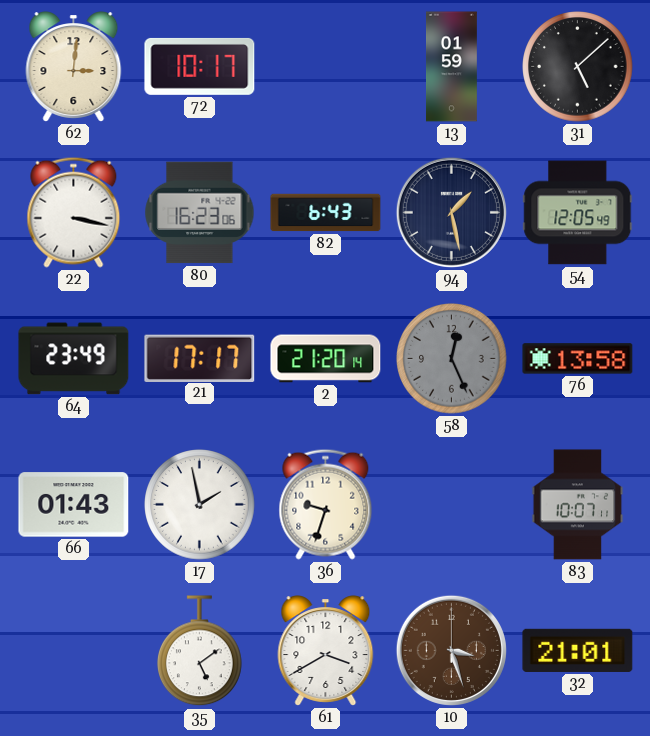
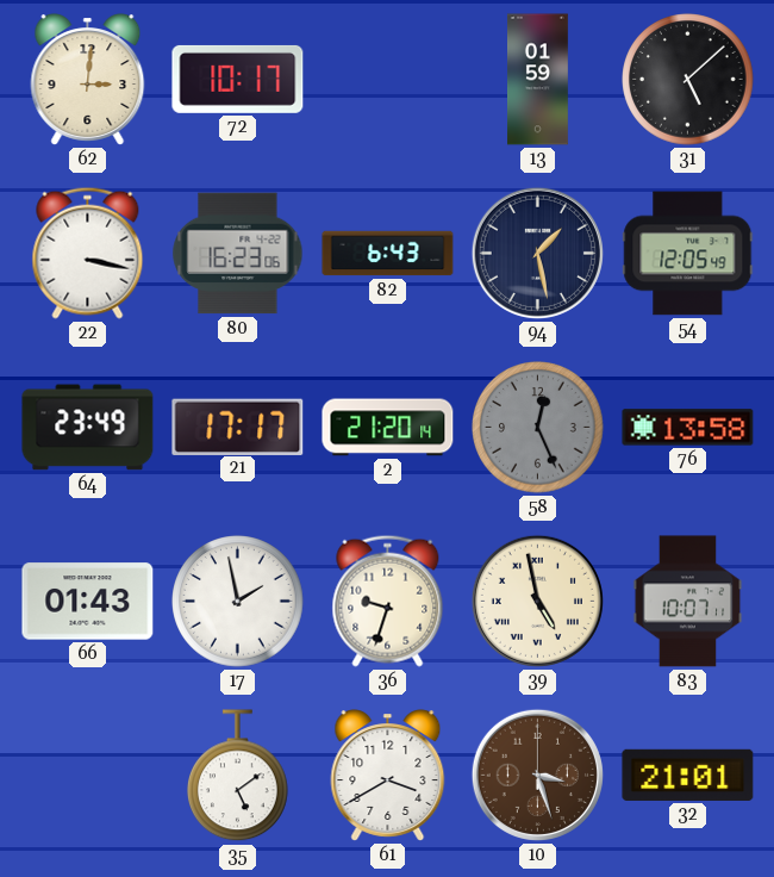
39: none -> 4:58
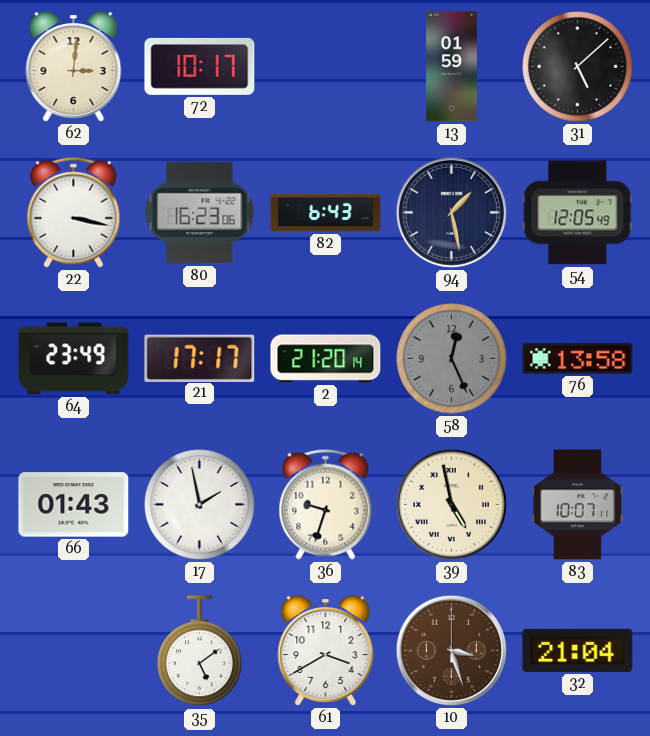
32: 21:01 -> 21:04
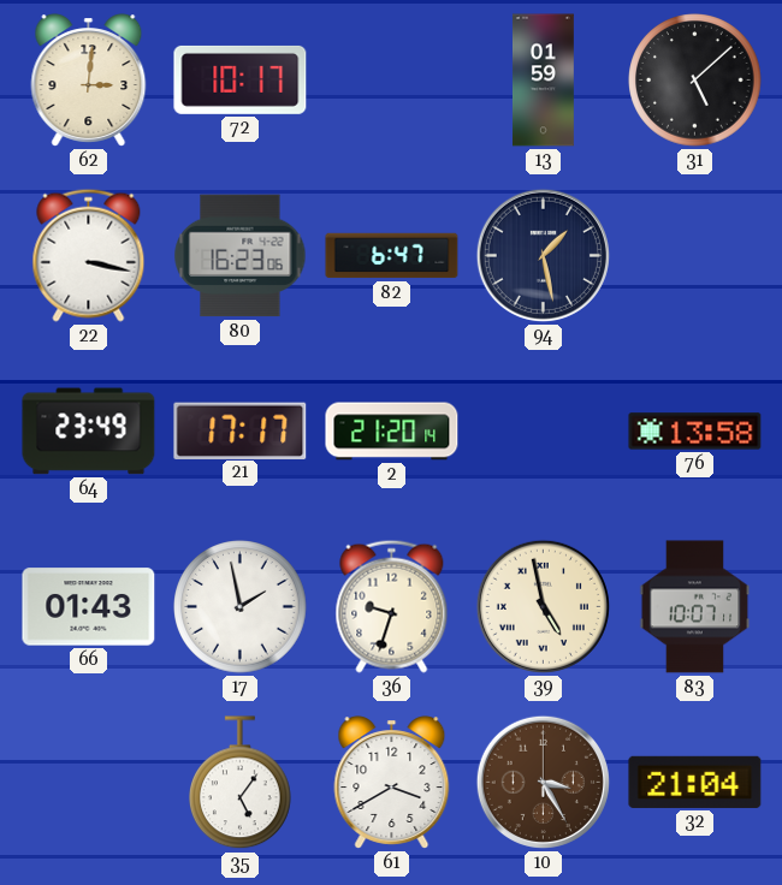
82: 6:43 -> 6:47
54: 12:05 -> none
58: 12:26 -> none
35: 5:09 -> 5:06
10: 3:27 -> 3:25
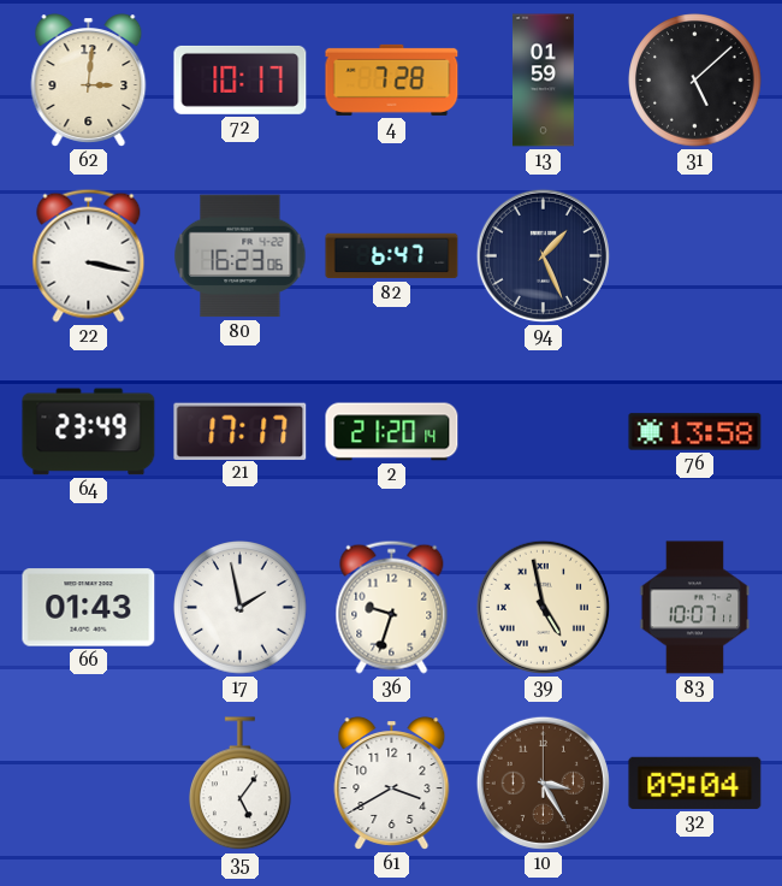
4: none -> 7:28
94: 1:28 -> 1:26
32: 21:04 -> 09:04
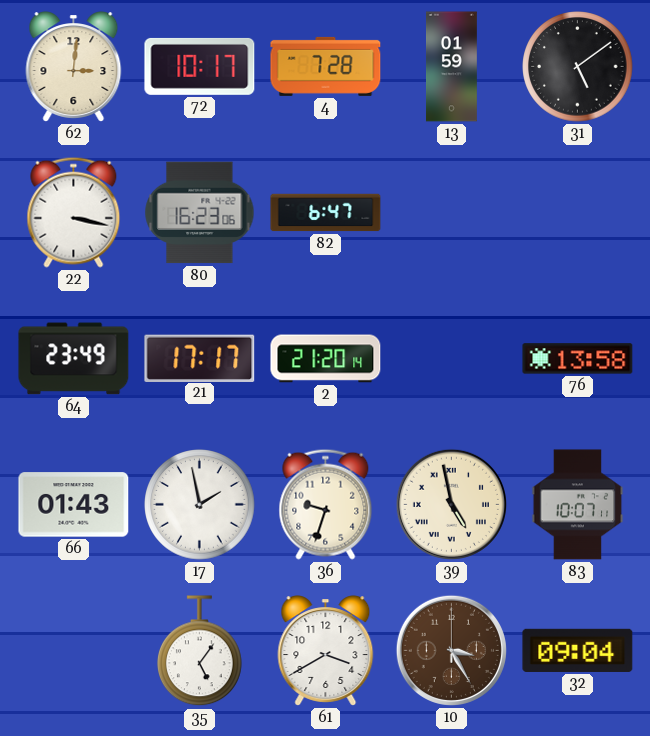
31: 5:08 -> 5:09
94: 1:26 -> none
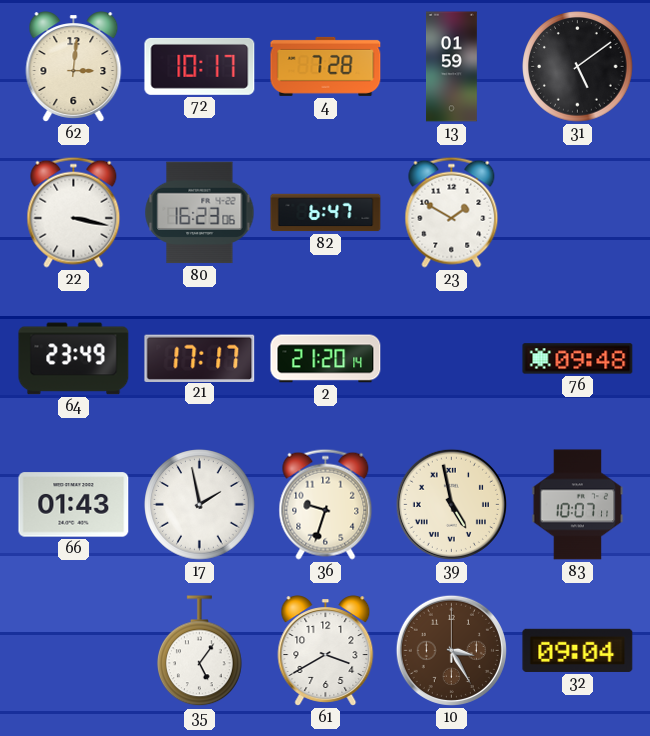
23: none -> 1:50
76: 13:58 -> 09:48
